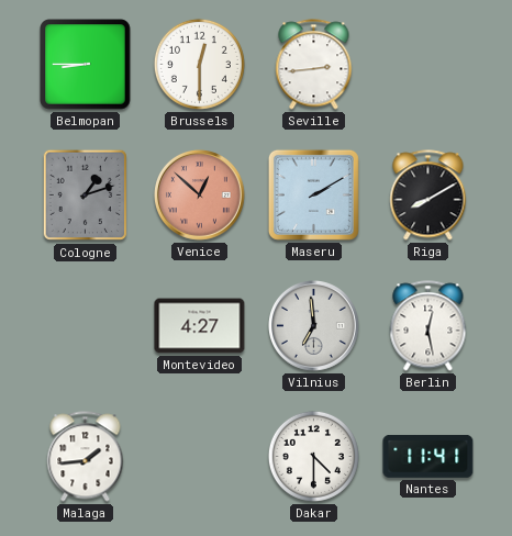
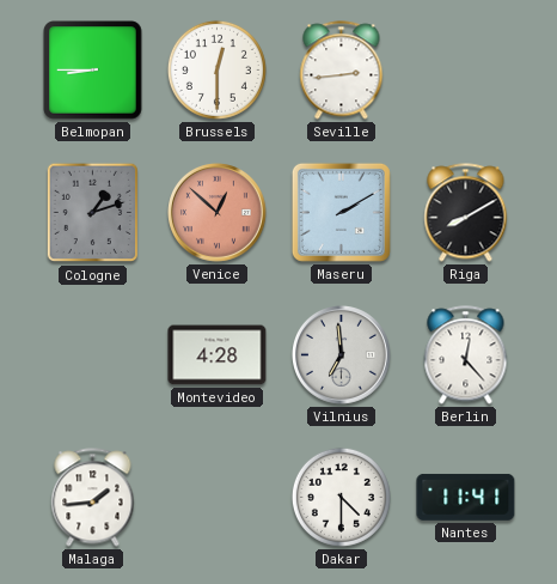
Montevideo: 4:27 -> 4:28
Berlin: 12:28 -> 12:23
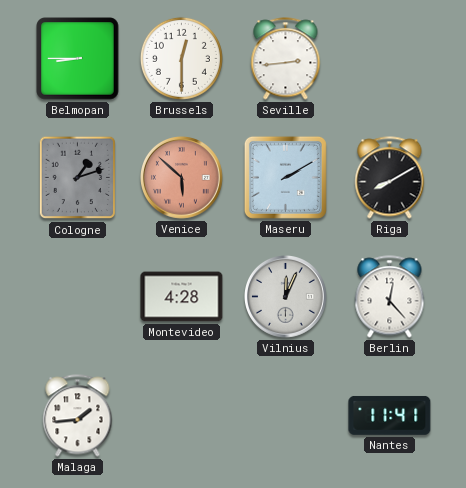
Venice: 12:52 -> 5:52
Vilnius: 6:59 -> 12:04
Dakar: 4:30 -> none
